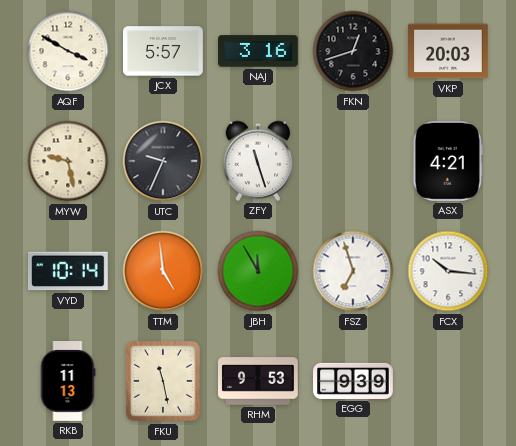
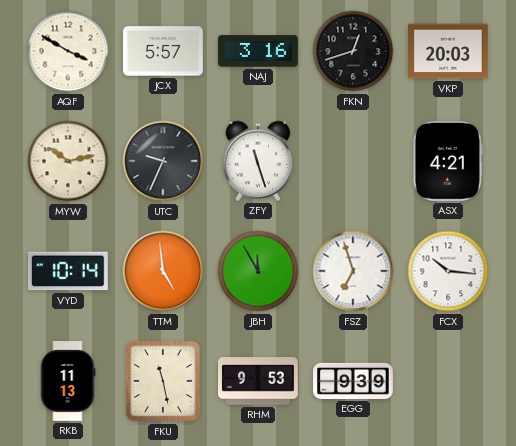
MYW: 9:28 -> 10:13
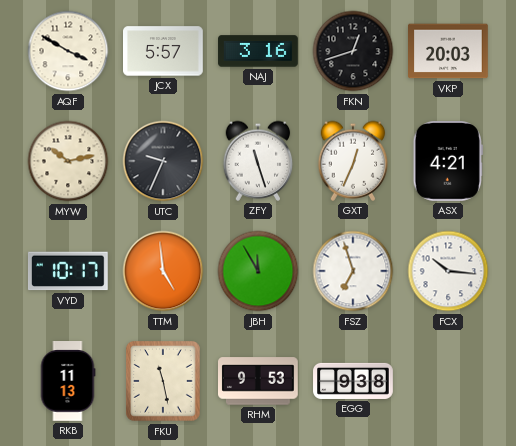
GXT: none -> 12:34
VYD: 10:14 -> 10:17
EGG: 9:39 -> 9:38
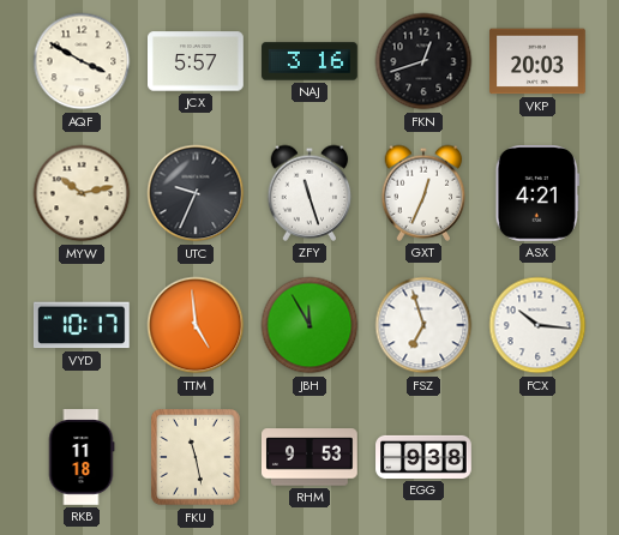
RKB: 11:13 -> 11:18
